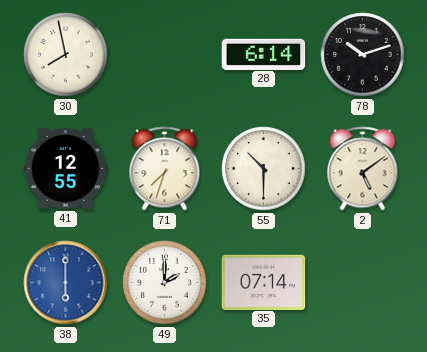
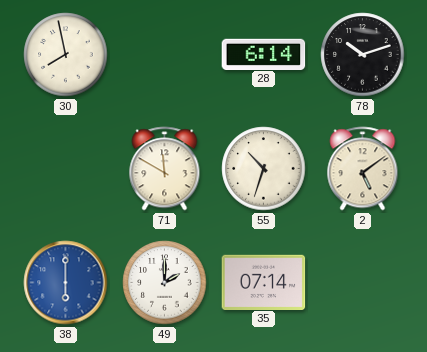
41: 12:55 -> none
71: 7:33 -> 11:50
55: 10:30 -> 10:33
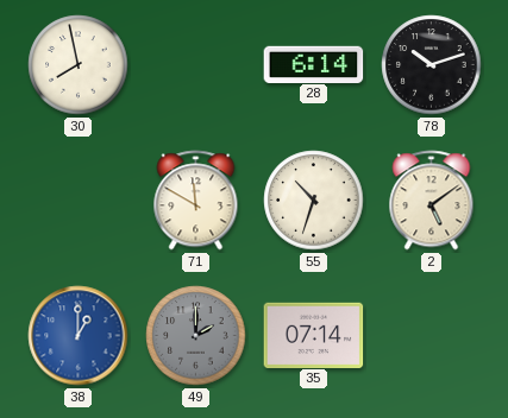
38: 6:00 -> 1:00
49 dial: white -> grey
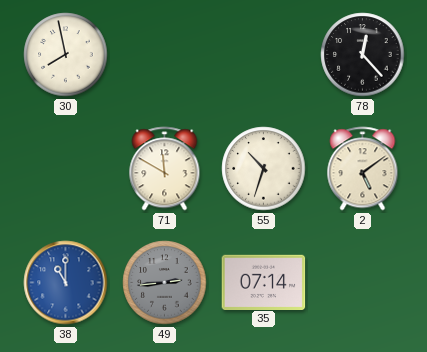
28: 6:14 -> none
78: 10:12 -> 12:23
38: 1:00 -> 11:00
49: 2:00 -> 2:44
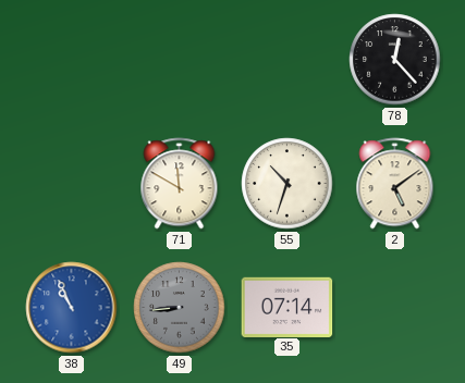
30: 7:58 -> none
38: 11:00 -> 10:56
49: 2:44 -> 8:44
